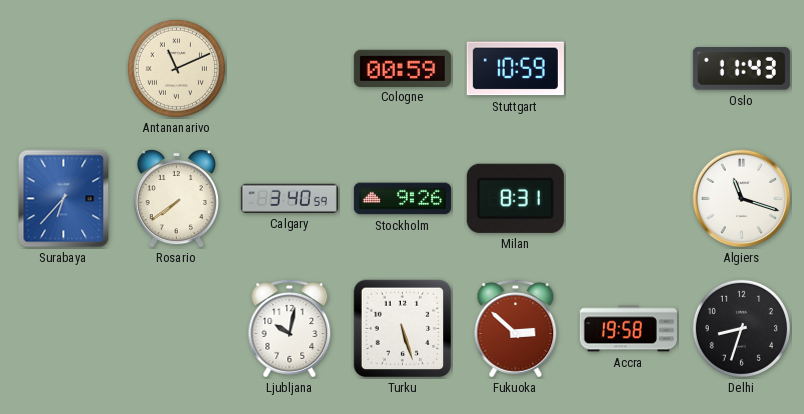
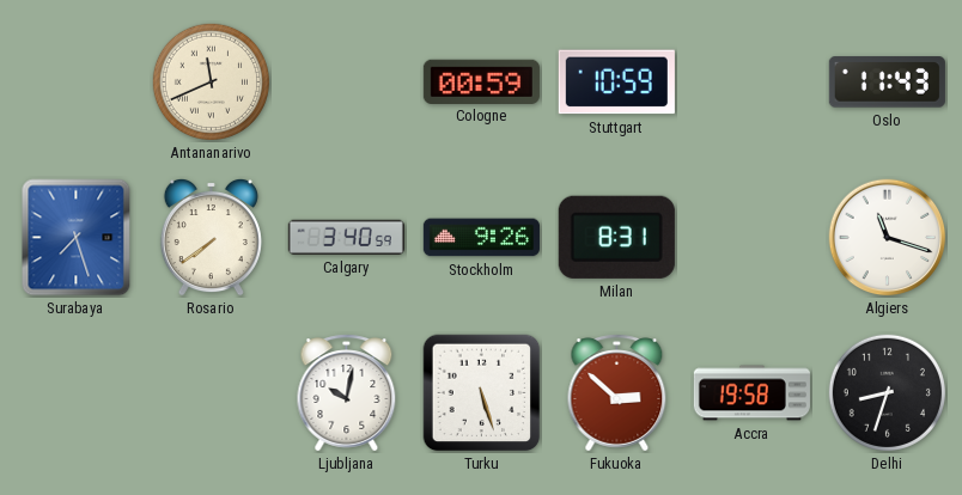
Antananarivo: 11:11 -> 11:41
Surabaya: 6:37 -> 7:27
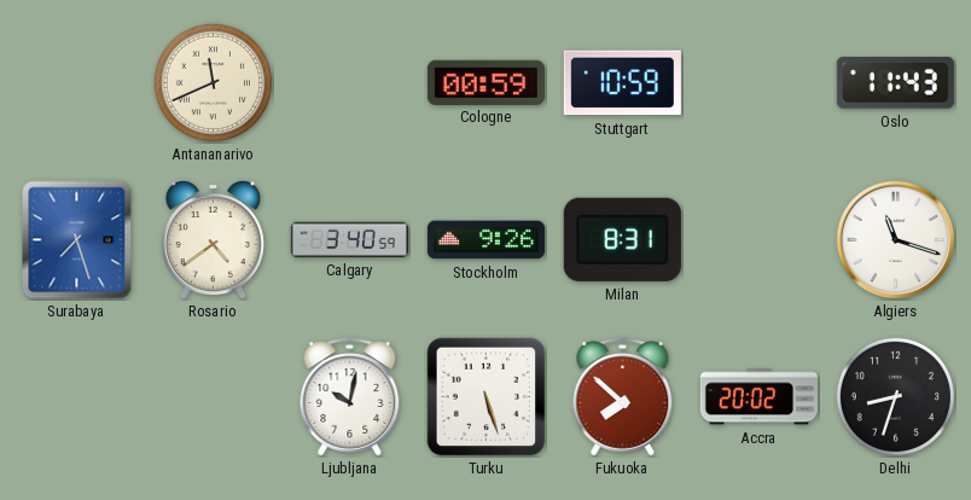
Rosario: 7:39 -> 4:39
Fukuoka: 2:52 -> 7:52
Accra: 19:58 -> 20:02
